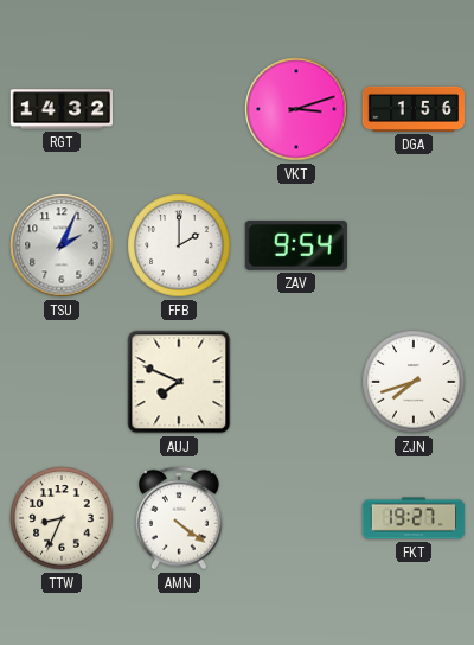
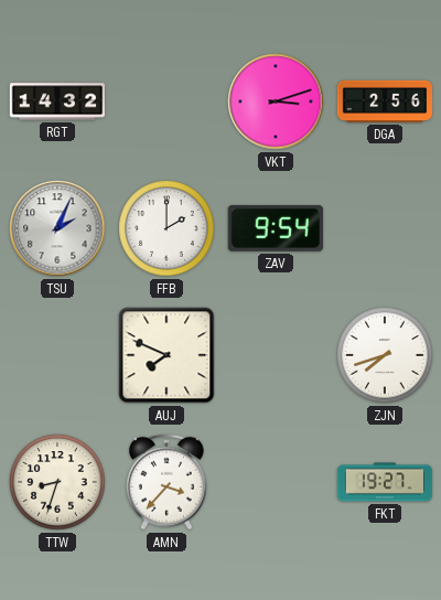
DGA: 1:56 -> 2:56
TTW: 8:34 -> 8:33
AMN: 4:21 -> 3:37
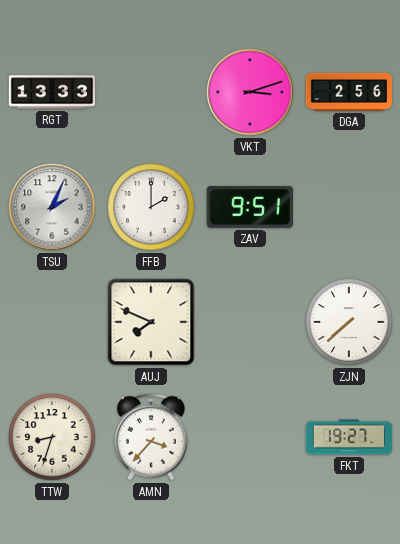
RGT: 14:32 -> 13:33
ZAV: 9:54 -> 9:51
ZJN: 7:42 -> 7:38
